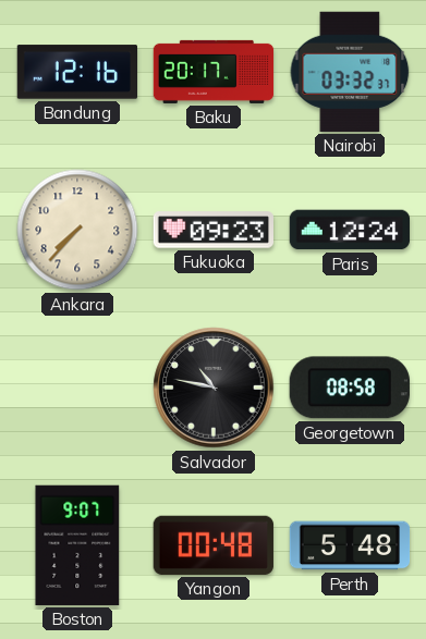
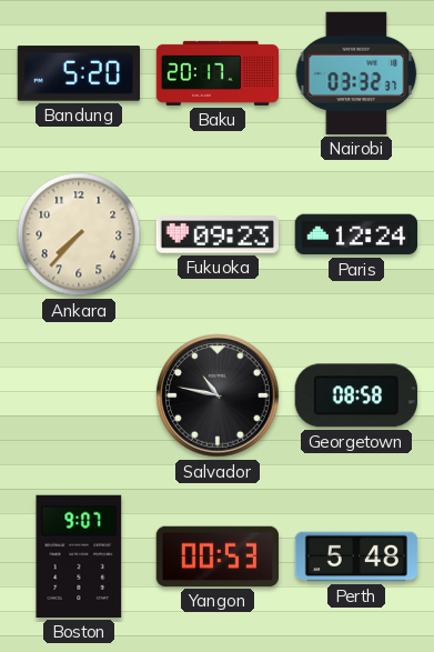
Bandung: 12:16 -> 5:20
Yangon: 00:48 -> 00:53
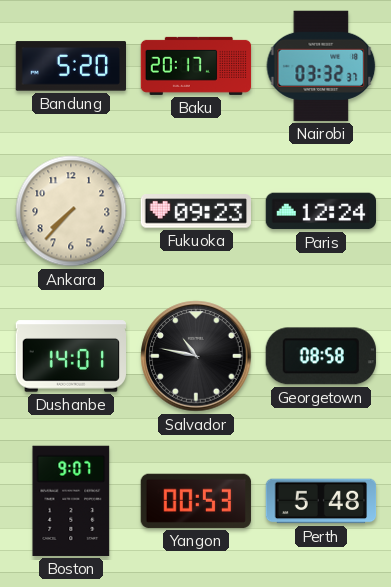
Dushanbe: none -> 14:01
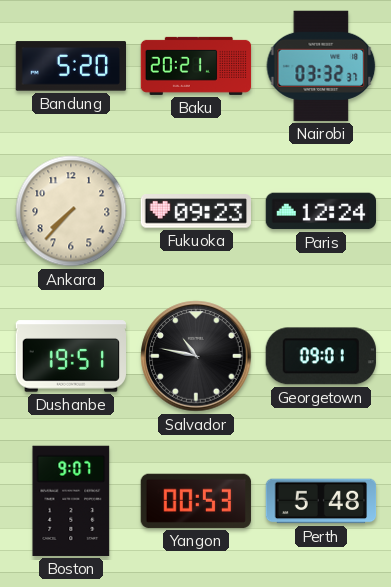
Baku: 20:17 -> 20:21
Dushanbe: 14:01 -> 19:51
Georgetown: 08:58 -> 09:01
